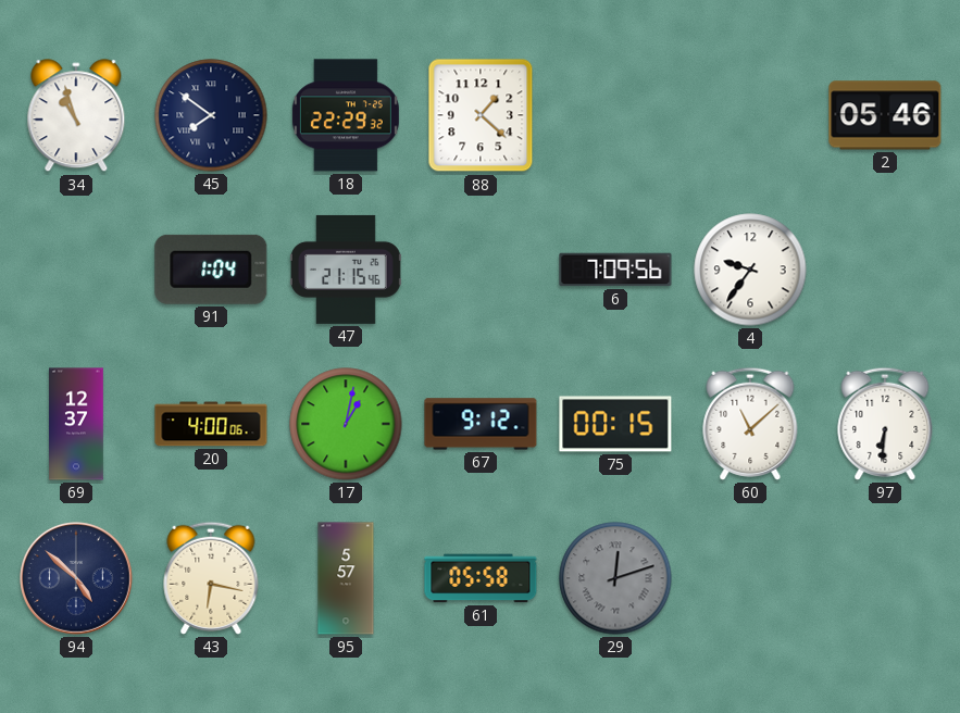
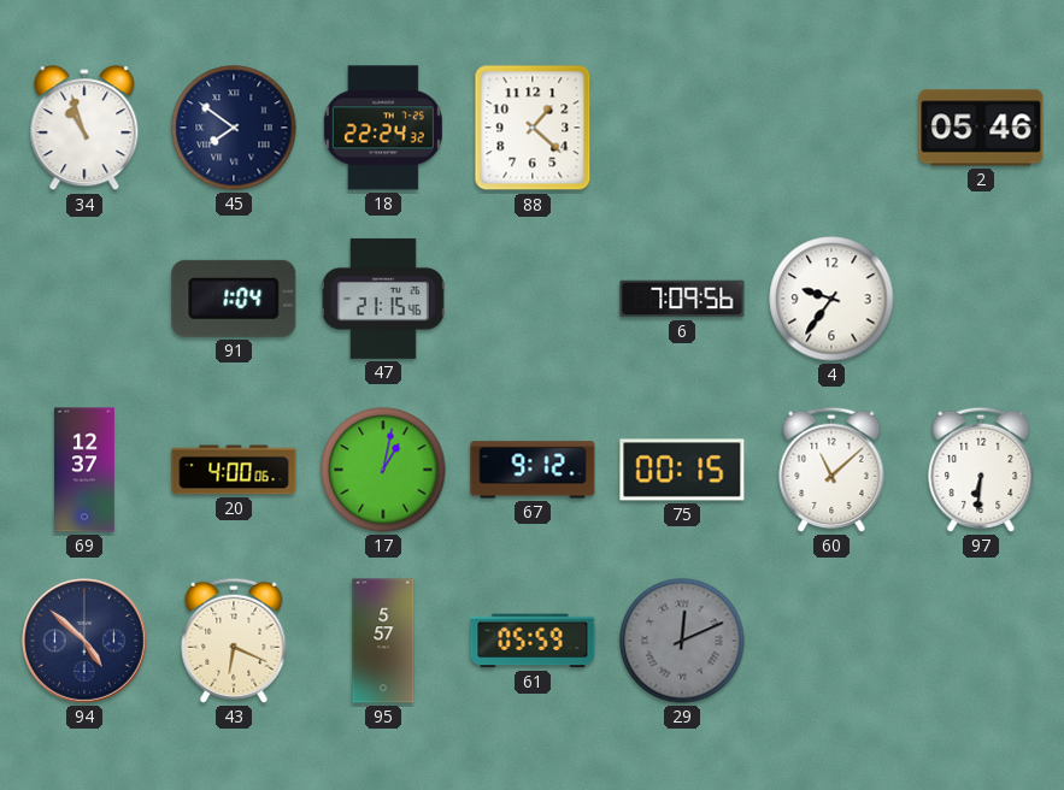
18: 22:29 -> 22:24
43: 6:17 -> 6:19
61: 05:58 -> 05:59
29: 12:12 -> 12:11
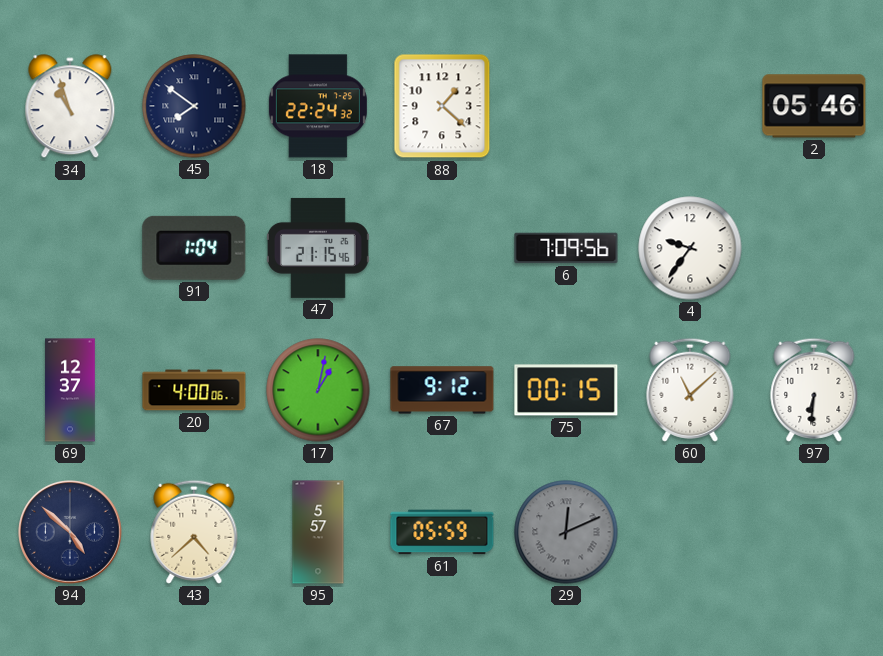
43: 6:19 -> 4:38
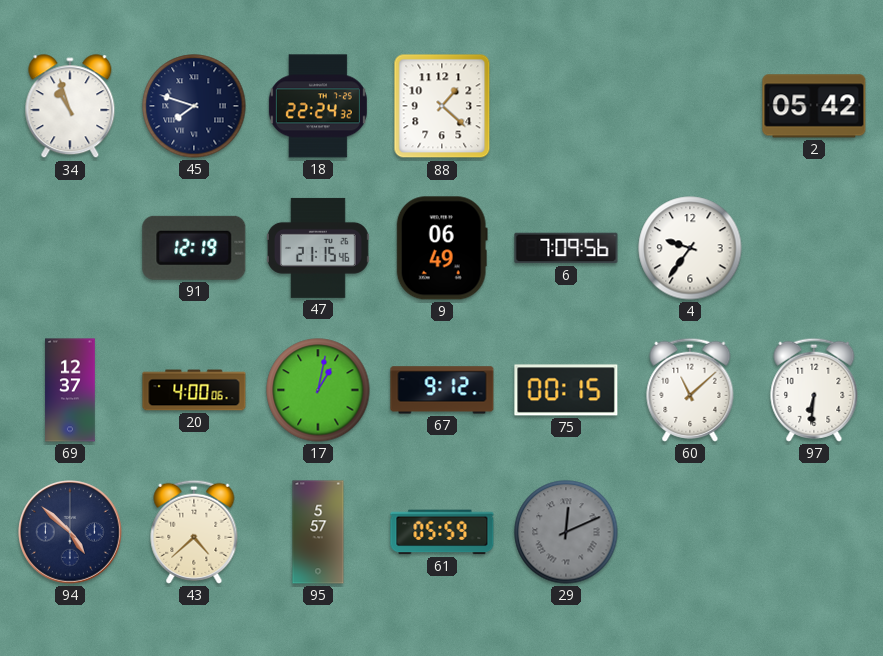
45: 7:51 -> 7:48
2: 05:46 -> 05:42
91: 1:04 -> 12:19
9: none -> 06:49
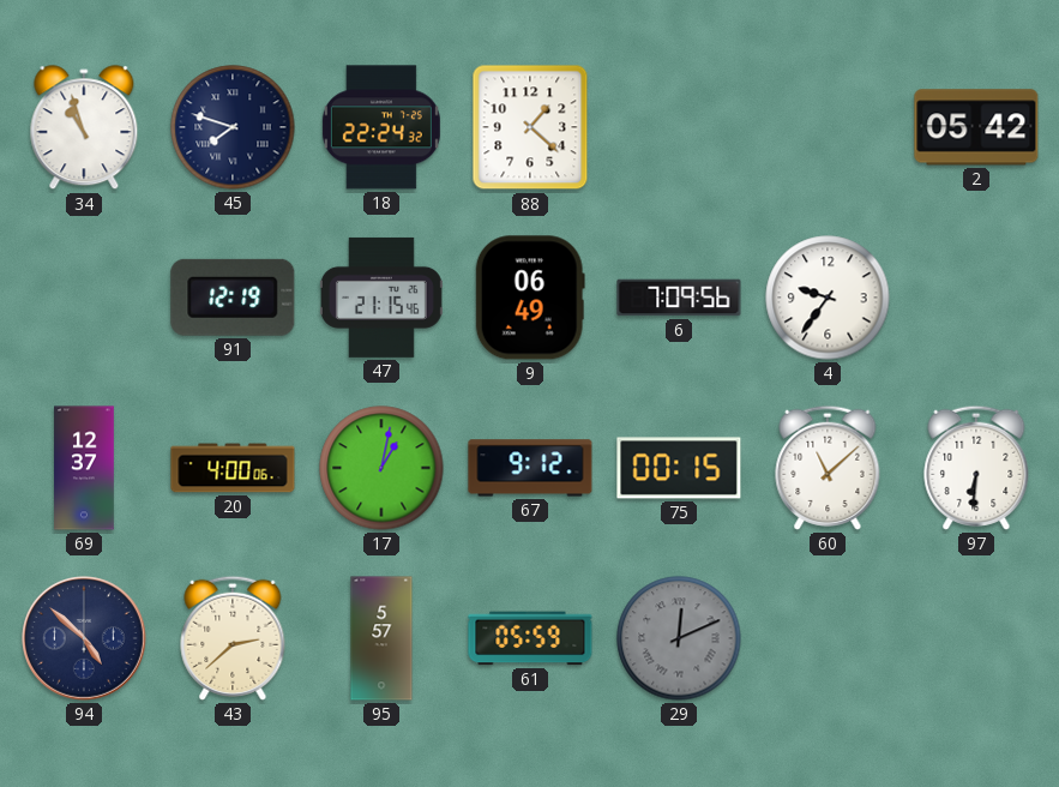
43: 4:38 -> 2:38
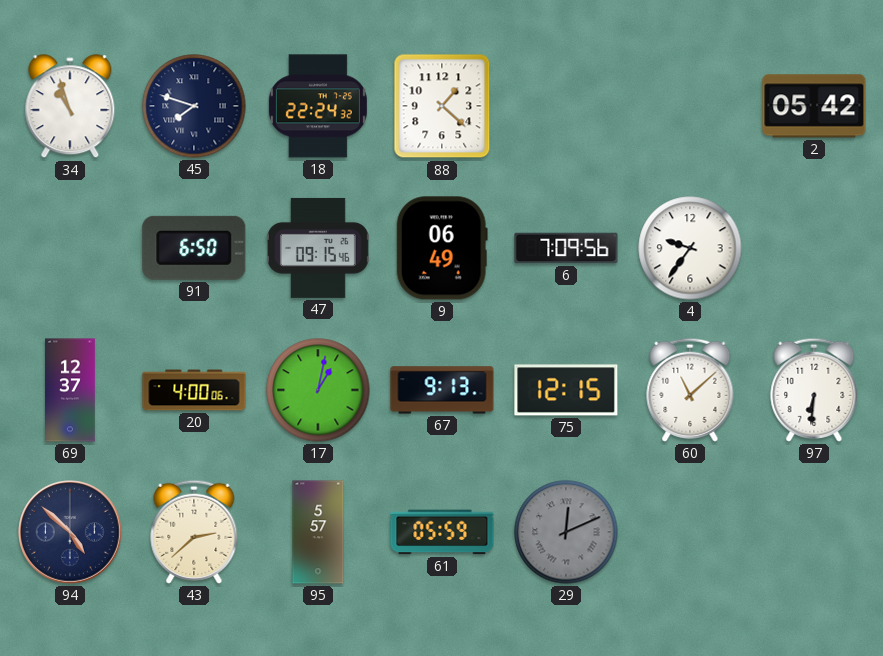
91: 12:19 -> 6:50
47: 21:15 -> 09:15
67: 9:12 -> 9:13
75: 00:15 -> 12:15
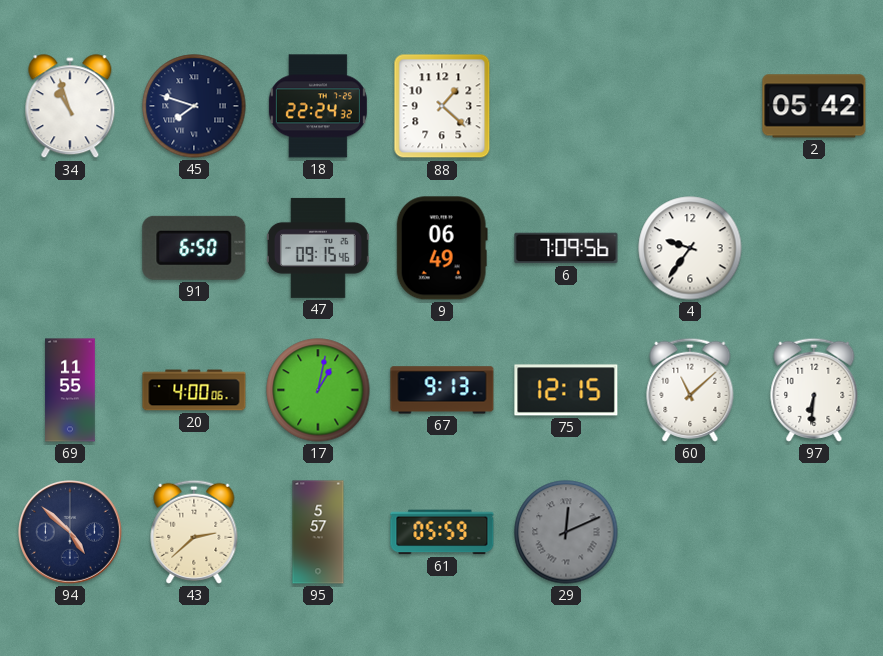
69: 12:37 -> 11:55
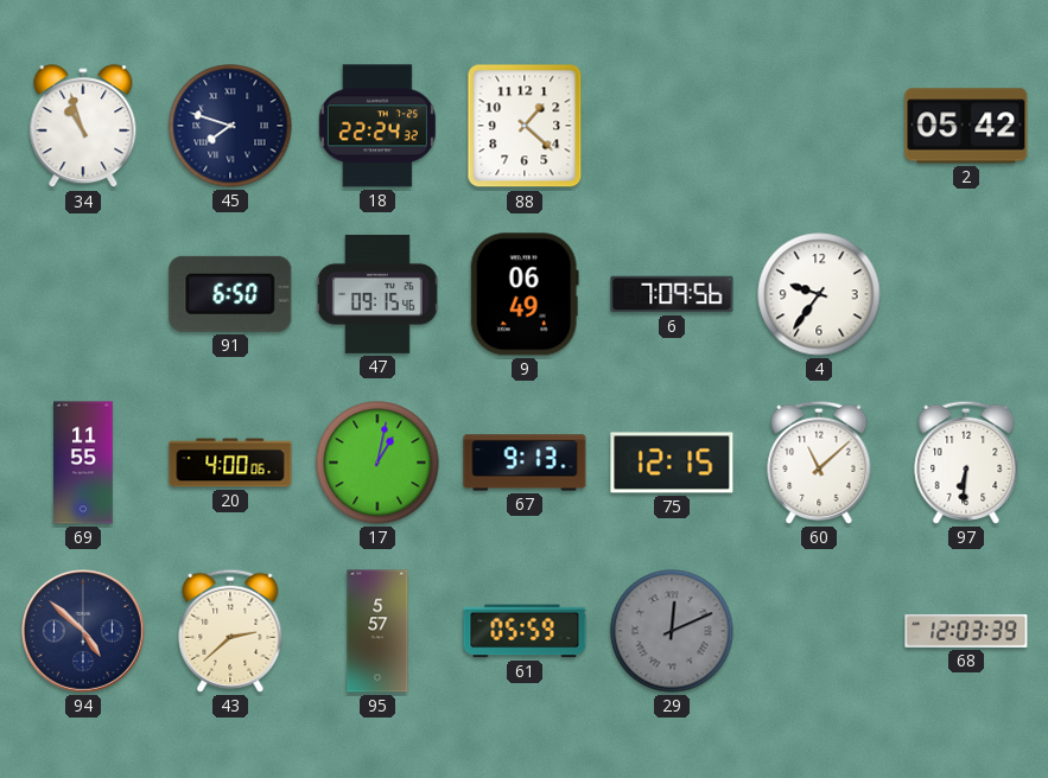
68: none -> 12:03
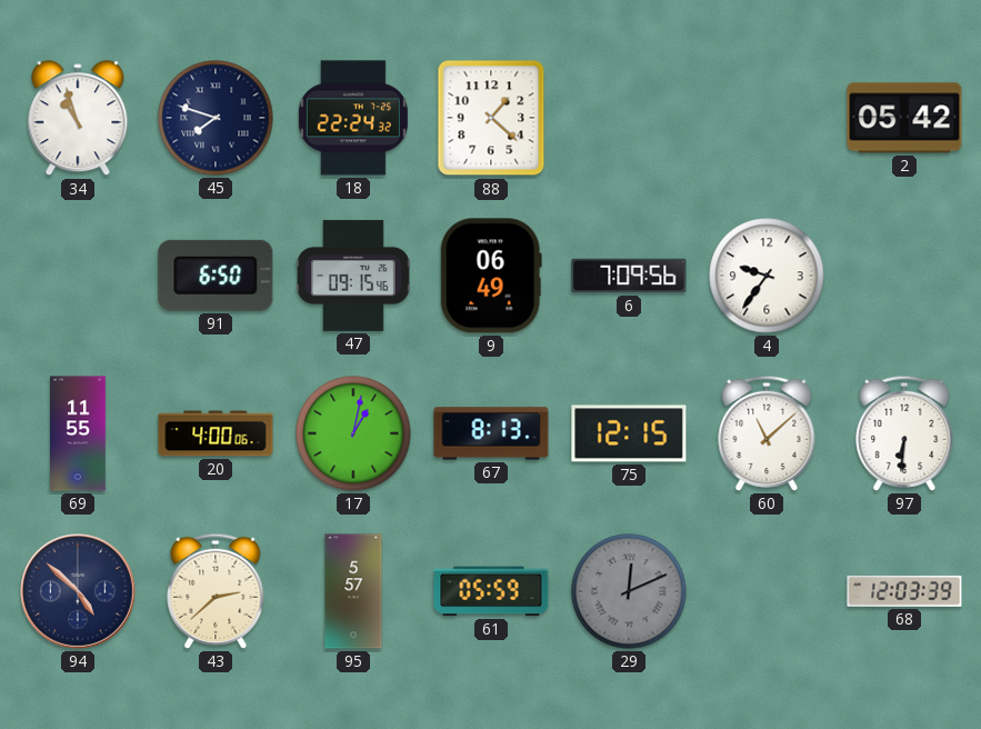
67: 9:13 -> 8:13
